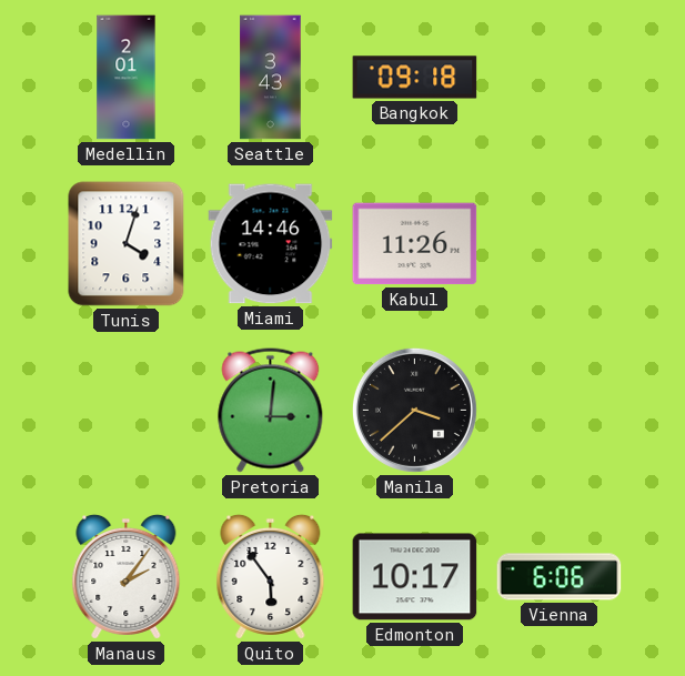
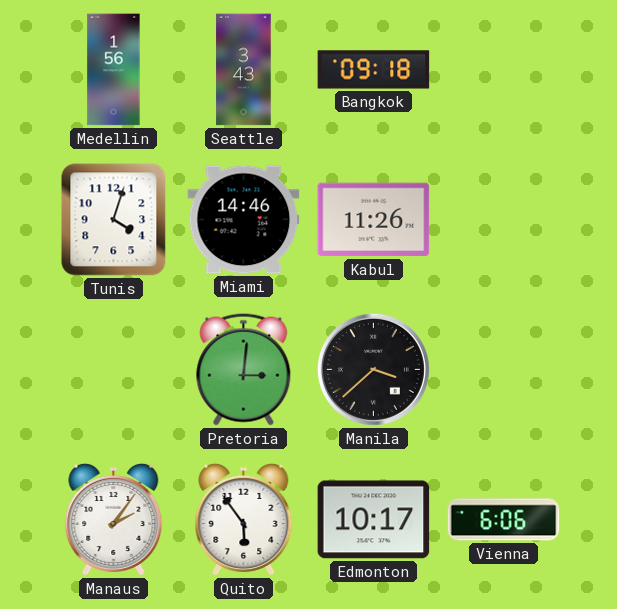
Medellin: 2:01 -> 1:56
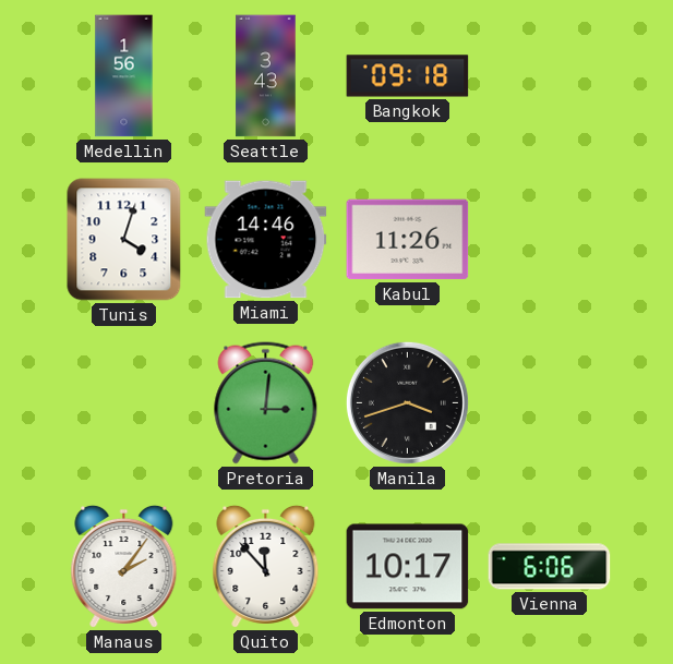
Manila: 3:38 -> 3:42
Quito: 5:54 -> 11:53
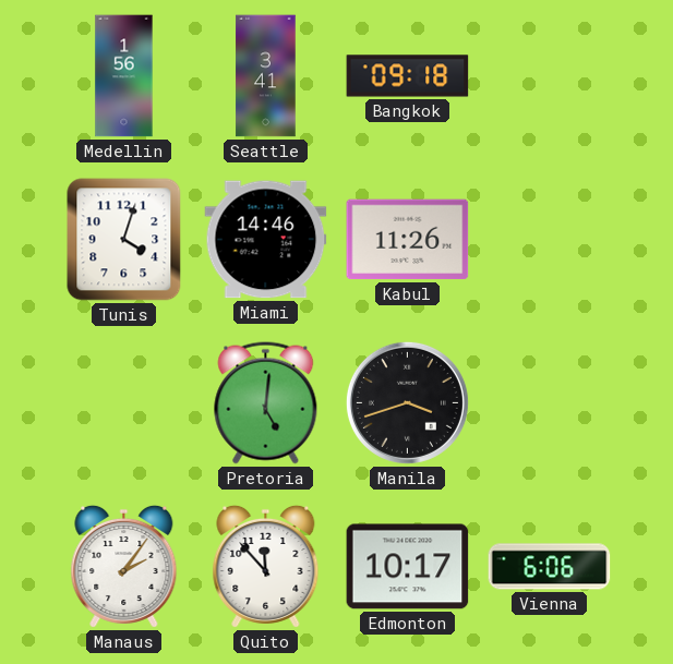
Seattle: 3:43 -> 3:41
Pretoria: 3:01 -> 5:01
